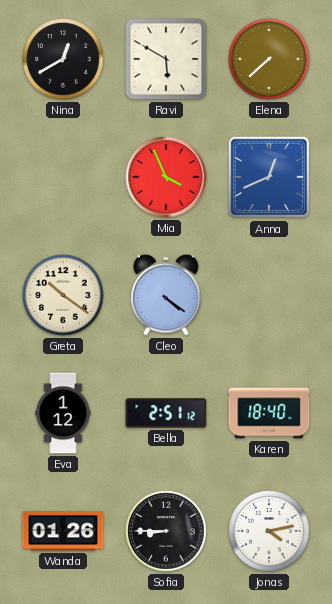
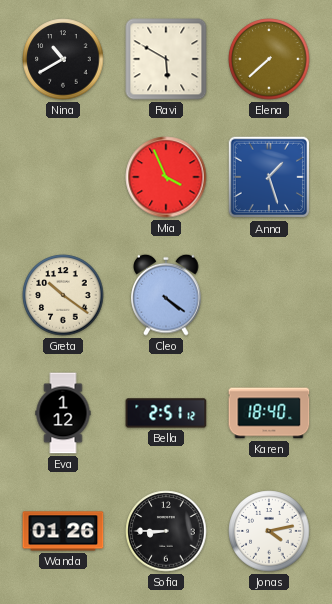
Nina: 12:40 -> 10:40
Anna: 12:41 -> 1:27
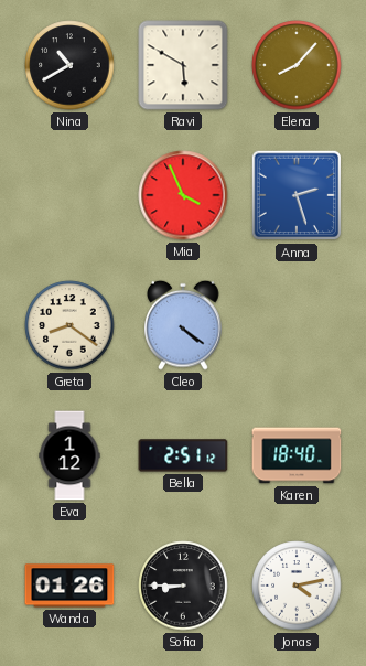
Elena: 7:38 -> 8:07
Anna: 1:27 -> 2:27
Greta: 10:21 -> 8:21
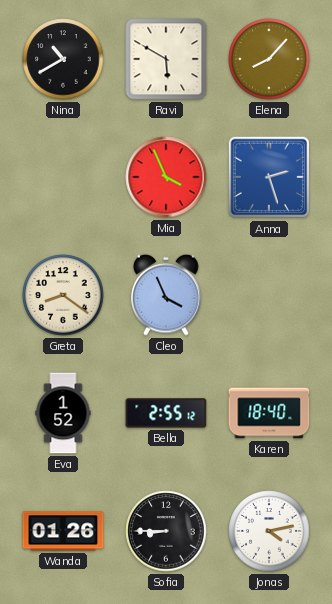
Cleo: 4:21 -> 3:56
Eva: 1:12 -> 1:52
Bella: 2:51 -> 2:55
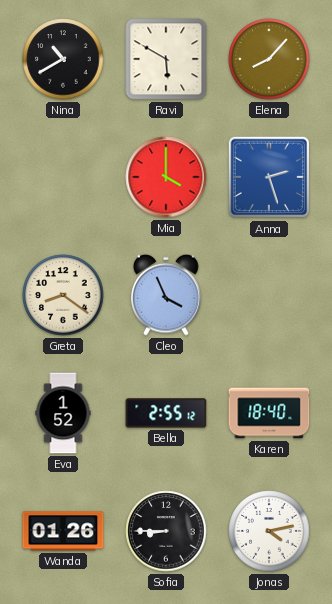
Mia: 3:56 -> 4:00
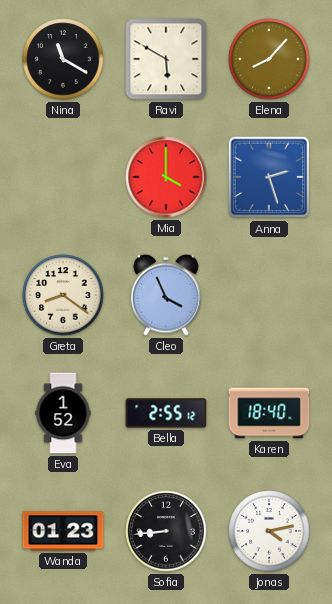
Nina: 10:40 -> 11:20
Wanda: 01:26 -> 01:23
Sofia: 8:45 -> 8:44
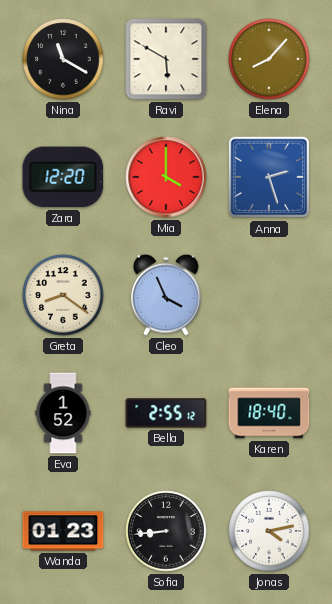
Zara: none -> 12:20
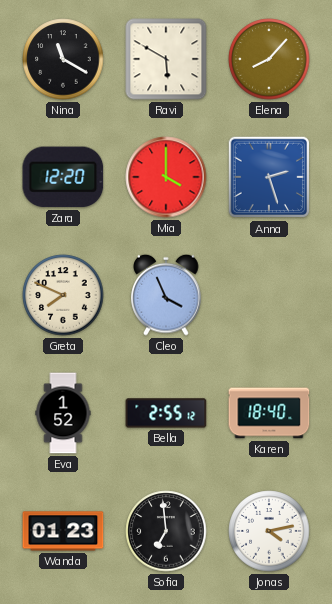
Greta: 8:21 -> 7:49
Sofia: 8:44 -> 6:59
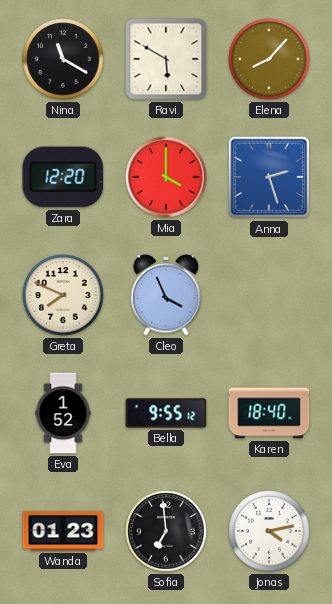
Bella: 2:55 -> 9:55
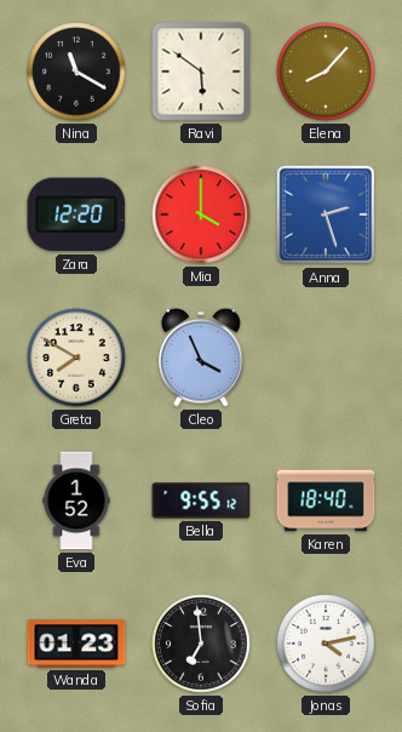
Ravi: 5:50 -> 5:51
Greta: 7:49 -> 7:50
